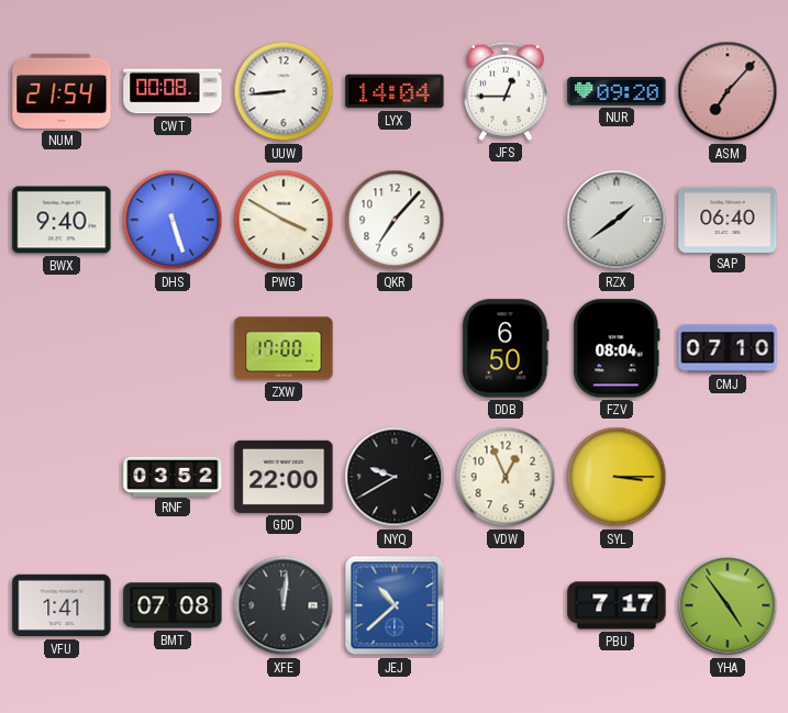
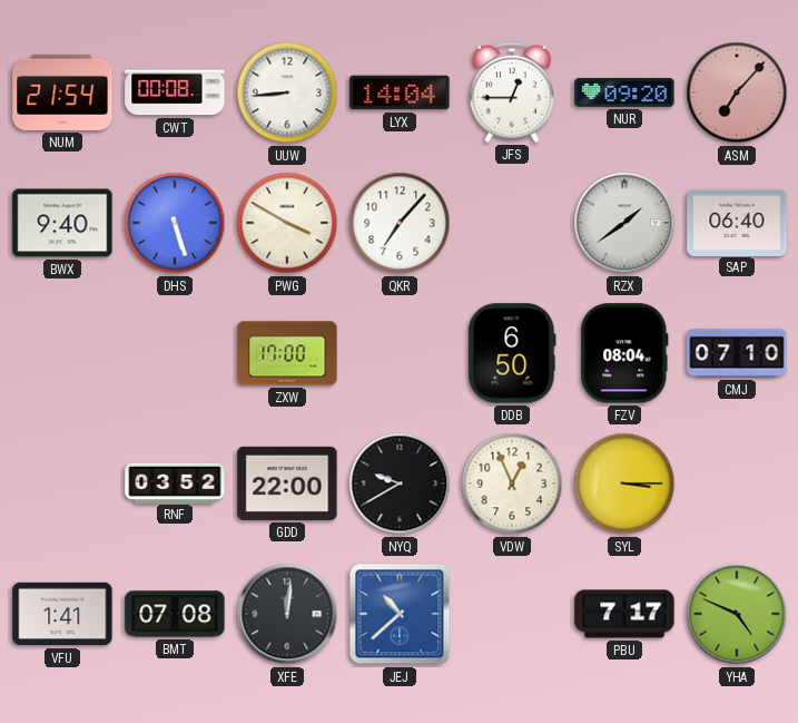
YHA: 4:54 -> 4:49
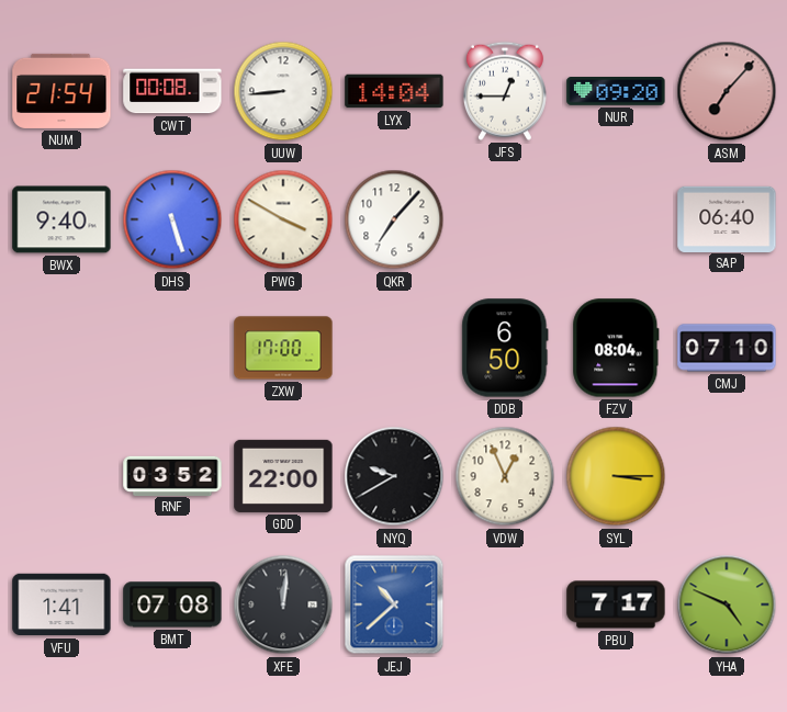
RZX: 1:39 -> none
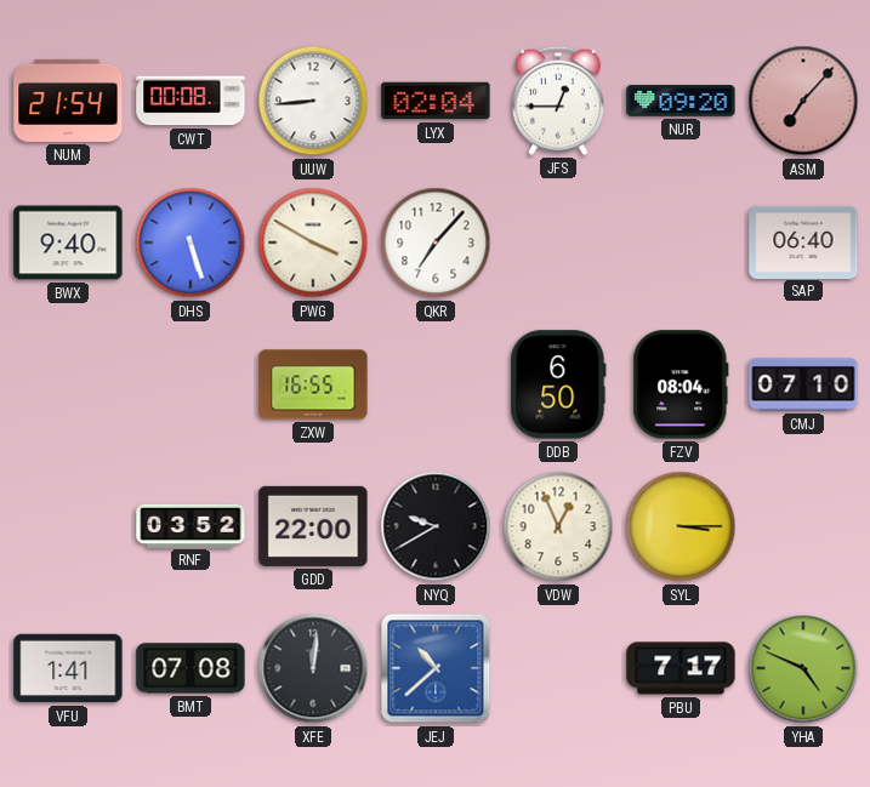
LYX: 14:04 -> 02:04
ZXW: 17:00 -> 16:55
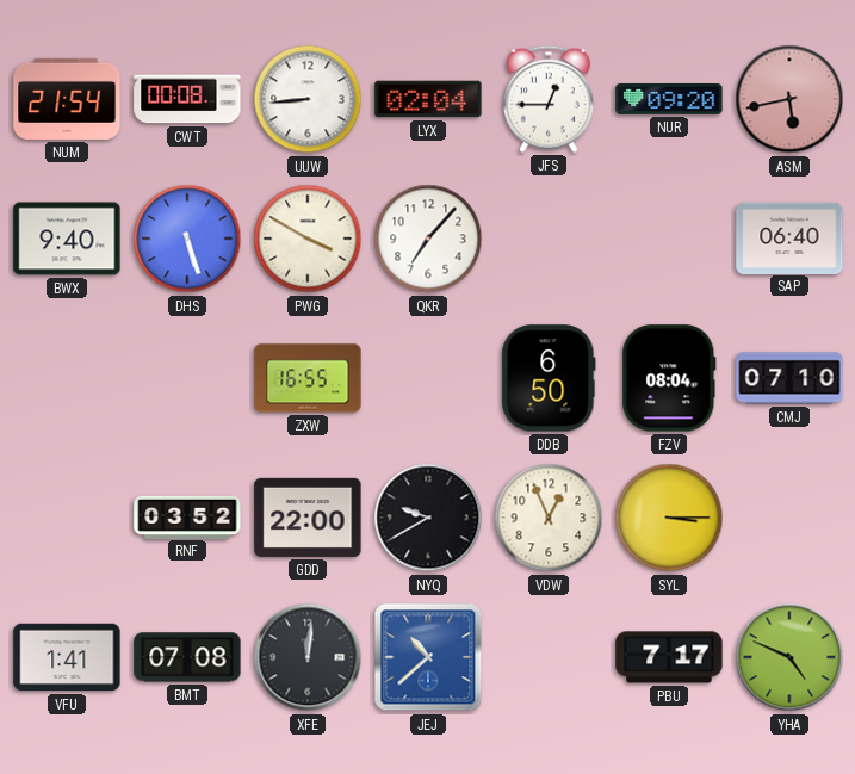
ASM: 7:07 -> 5:43
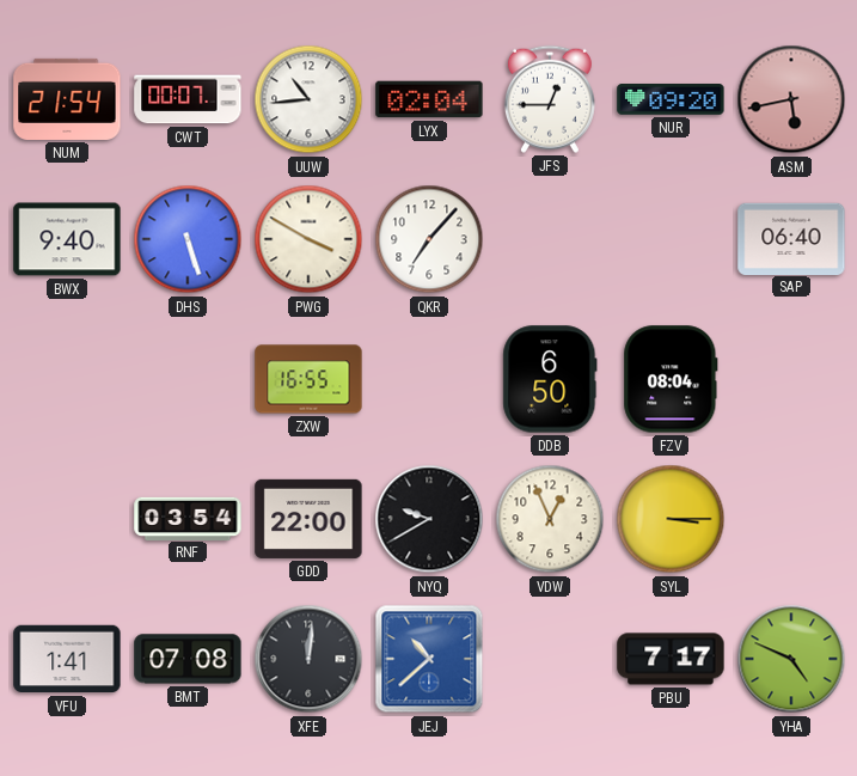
CWT: 00:08 -> 00:07
UUW: 8:44 -> 10:44
CMJ: 07:10 -> none
RNF: 03:52 -> 03:54
